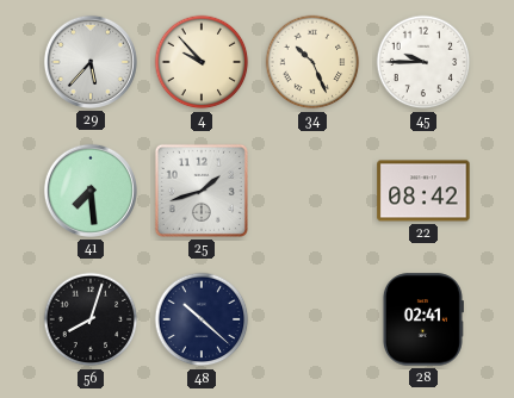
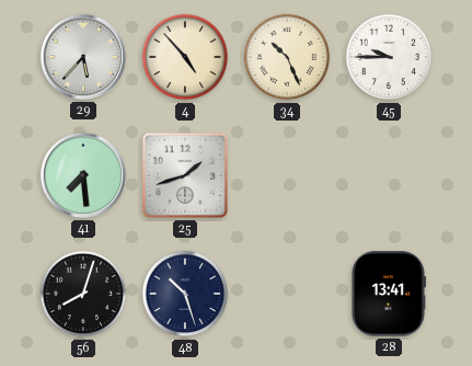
4: 9:53 -> 4:53
22: 08:42 -> none
48: 10:22 -> 10:27
28: 02:41 -> 13:41
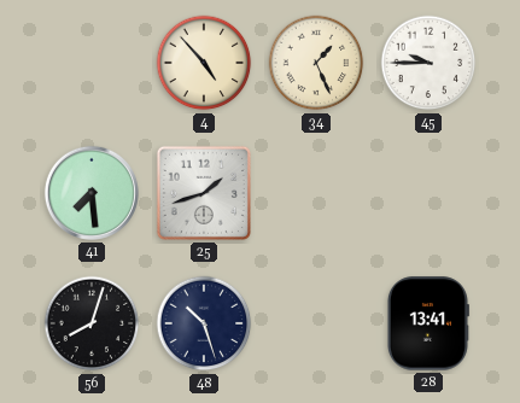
29: 5:37 -> none
34: 10:26 -> 1:26
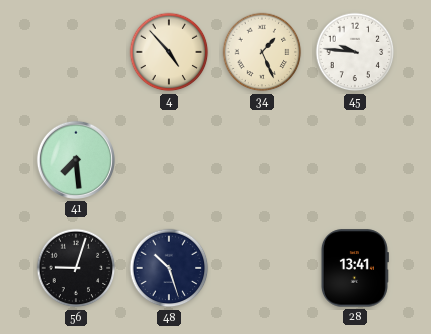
45: 9:45 -> 9:46
25: 1:42 -> none
56: 8:03 -> 9:03
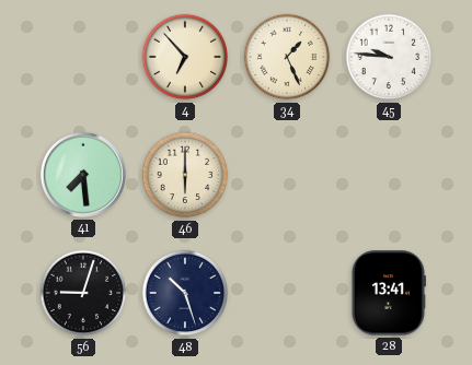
4: 4:53 -> 6:53
46: none -> 6:00
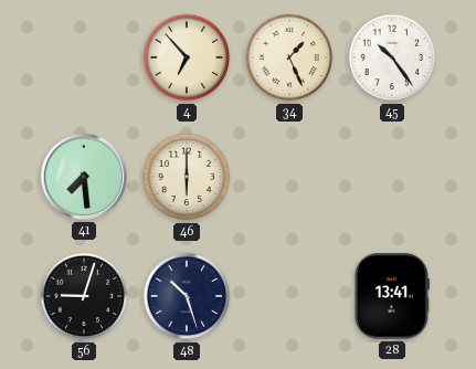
45: 9:46 -> 10:24
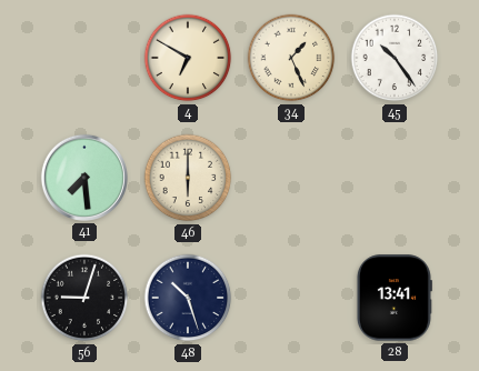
4: 6:53 -> 6:50
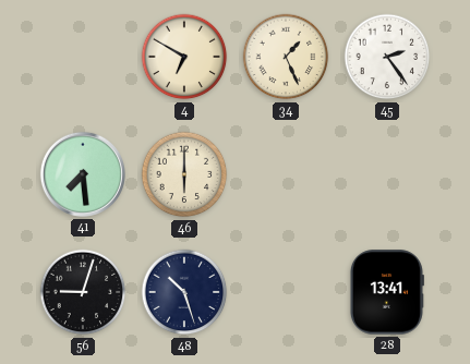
45: 10:24 -> 2:24
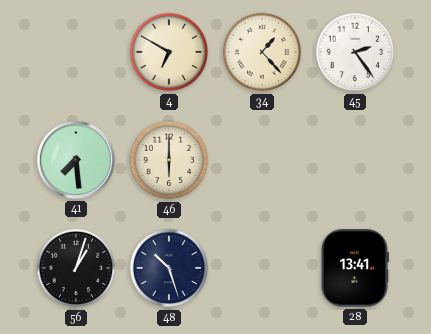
34: 1:26 -> 1:23
56: 9:03 -> 1:03
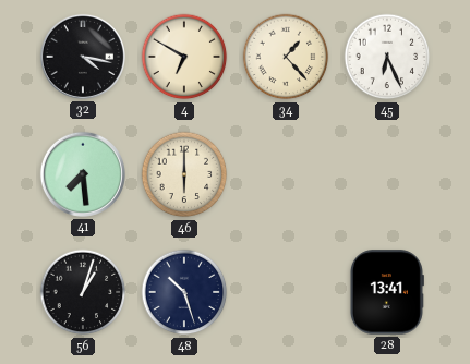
32: none -> 4:17
45: 2:24 -> 6:26
